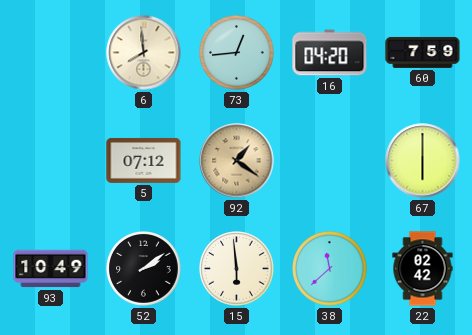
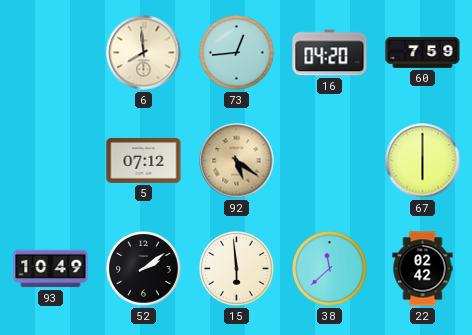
92: 1:21 -> 5:21
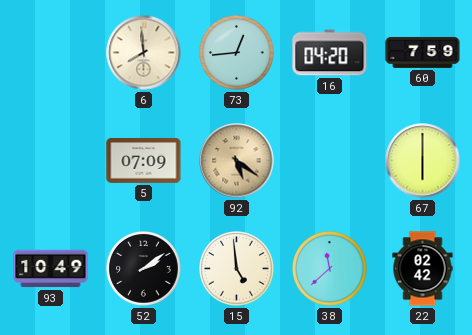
5: 07:12 -> 07:09
15: 5:59 -> 4:59
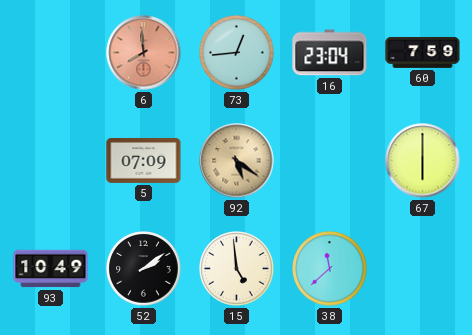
6 dial: cream -> salmon
16: 04:20 -> 23:04
22: 02:42 -> none
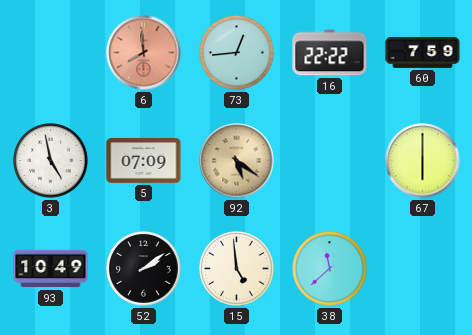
16: 23:04 -> 22:22
3: none -> 4:58
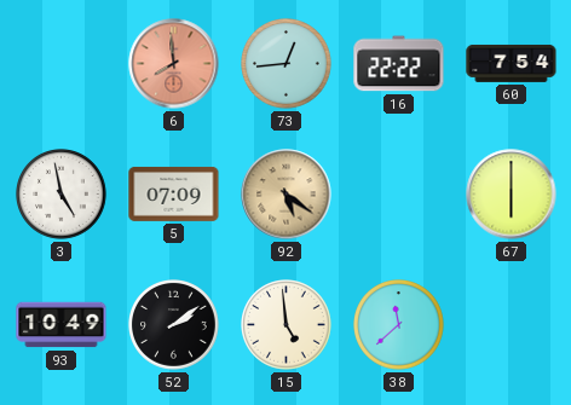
60: 7:59 -> 7:54
